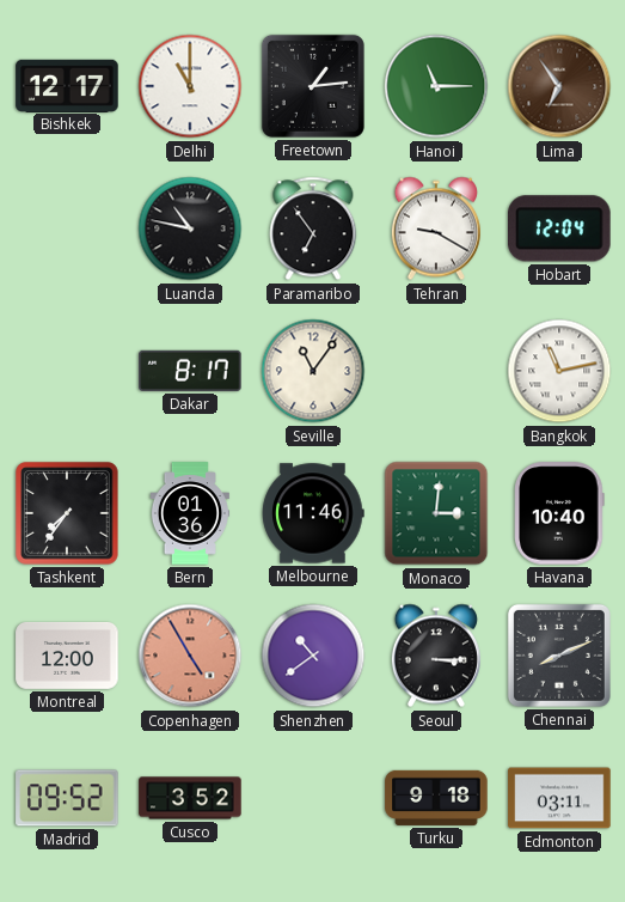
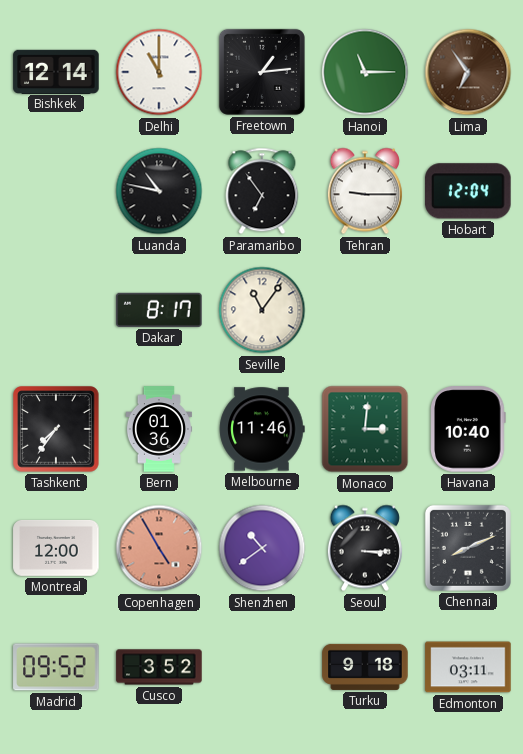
Bishkek: 12:17 -> 12:14
Tehran: 9:20 -> 9:15
Bangkok: 11:13 -> none
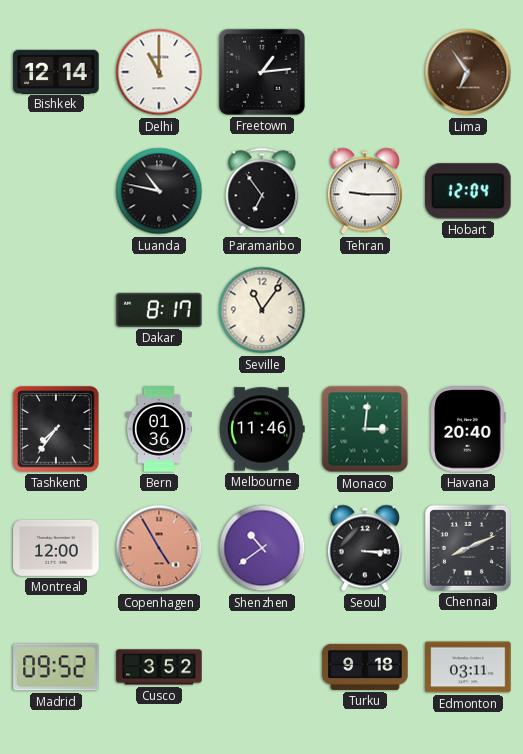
Hanoi: 11:15 -> none
Havana: 10:40 -> 20:40
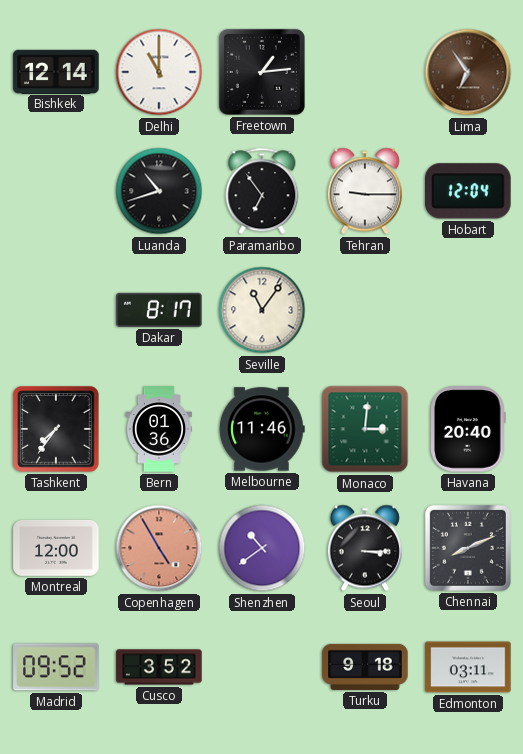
Luanda: 10:47 -> 10:42
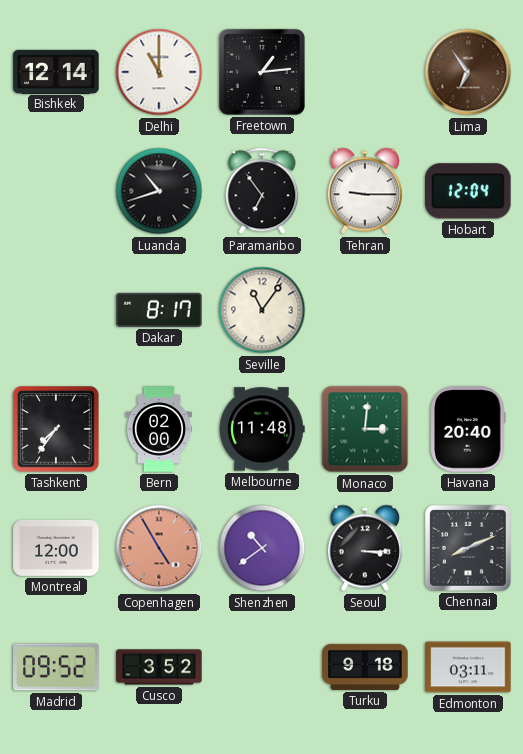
Bern: 01:36 -> 02:00
Melbourne: 11:46 -> 11:48
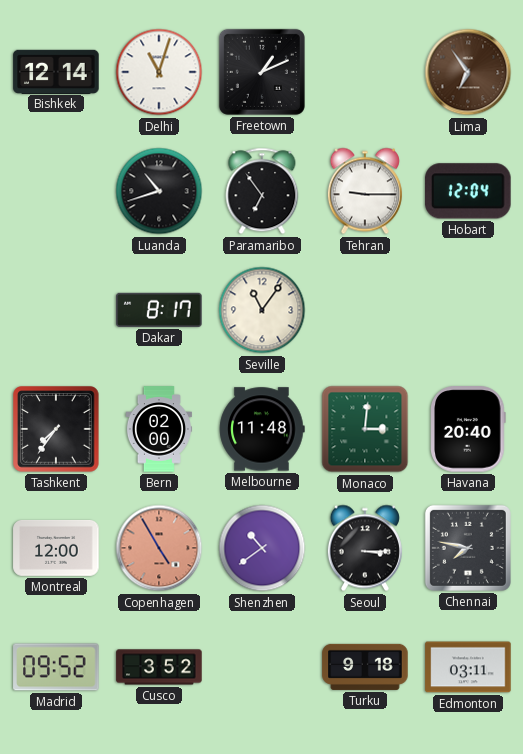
Delhi: 11:00 -> 11:03
Freetown: 1:14 -> 1:11
Chennai: 8:11 -> 7:47
